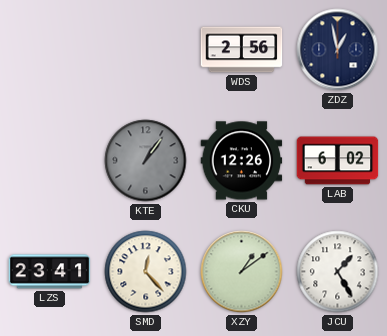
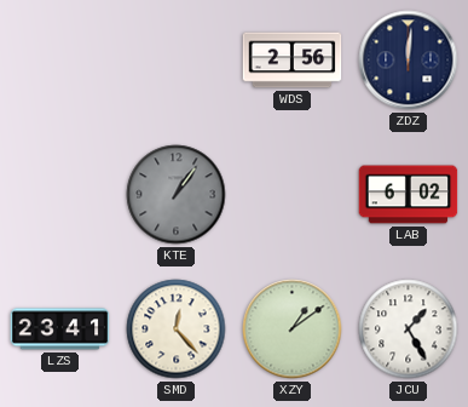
ZDZ: 12:58 -> 12:01
CKU: 12:26 -> none
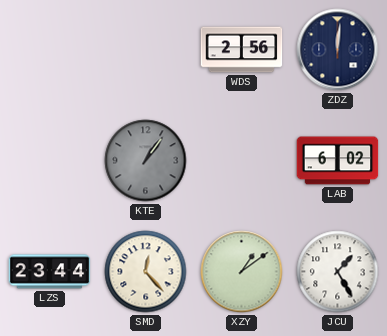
LZS: 23:41 -> 23:44
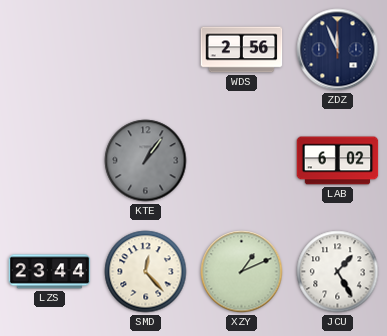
ZDZ: 12:01 -> 11:56
XZY: 1:09 -> 1:11
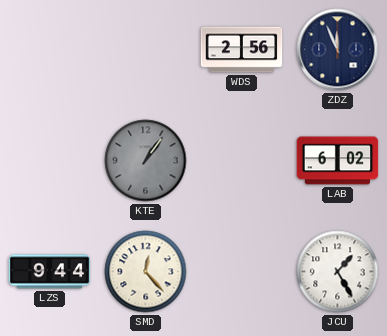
LZS: 23:44 -> 9:44
XZY: 1:11 -> none
